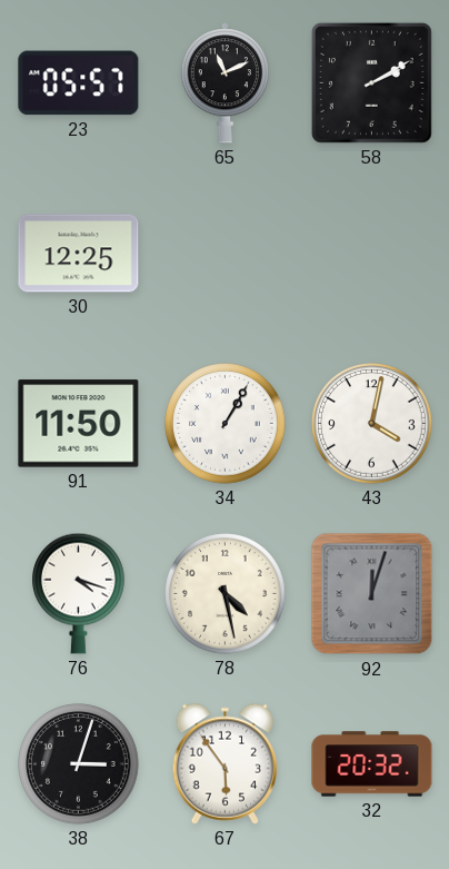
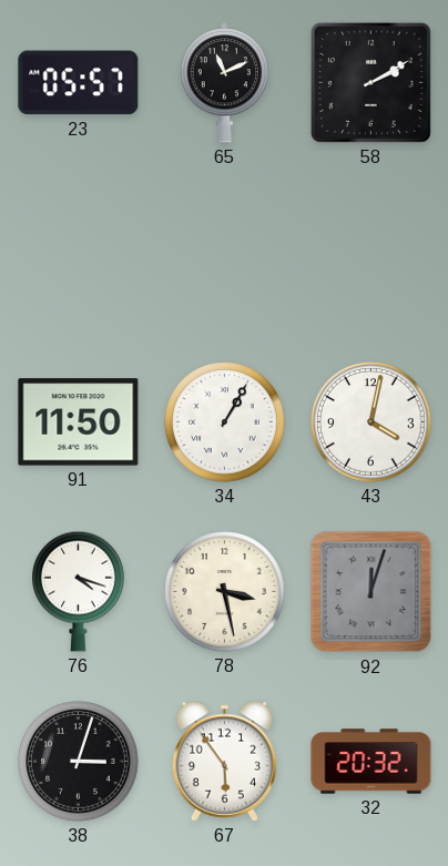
30: 12:25 -> none
78: 4:28 -> 3:28
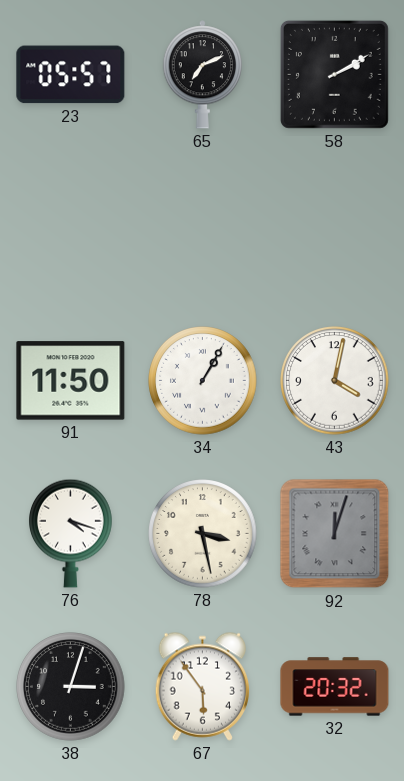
65: 11:11 -> 7:11
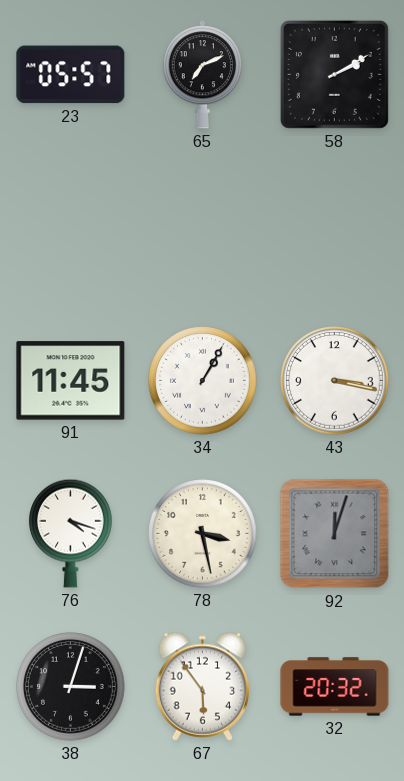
91: 11:50 -> 11:45
43: 4:02 -> 3:17
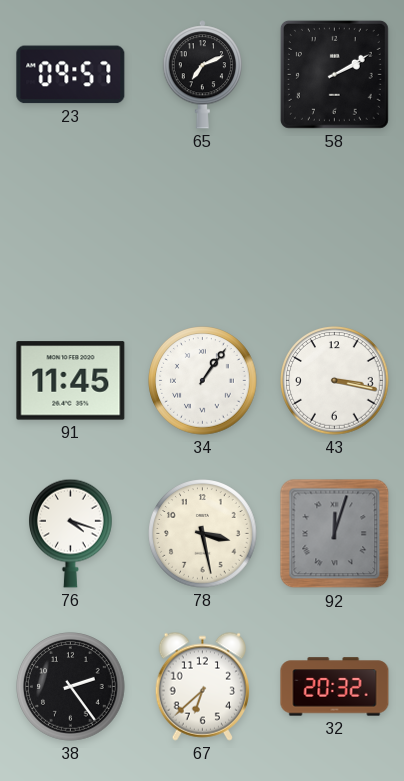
23: 05:57 -> 09:57
34: 1:05 -> 1:06
38: 3:03 -> 2:24
67: 5:54 -> 6:38
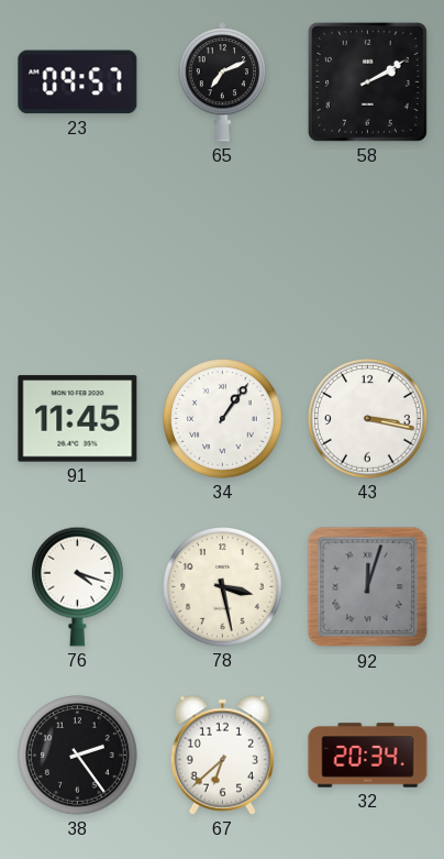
32: 20:32 -> 20:34
